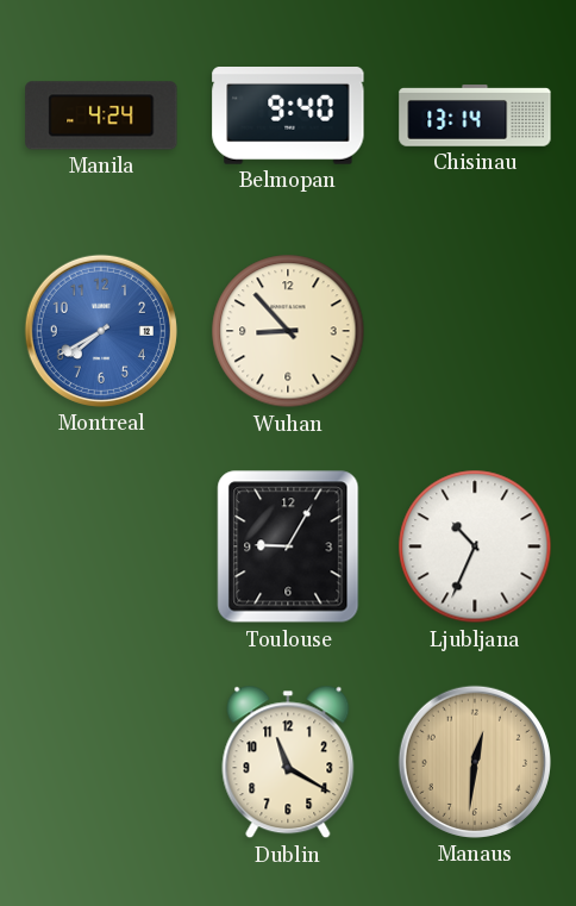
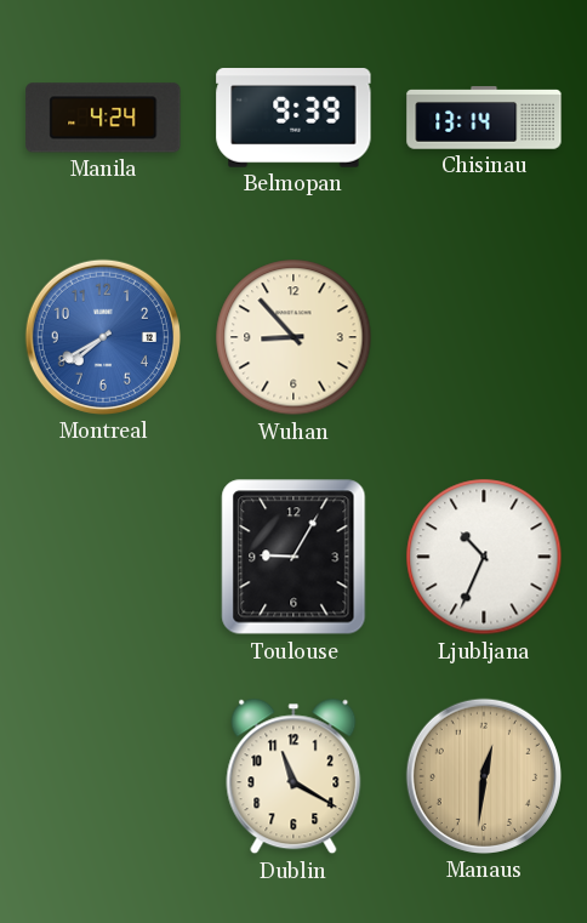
Belmopan: 9:40 -> 9:39
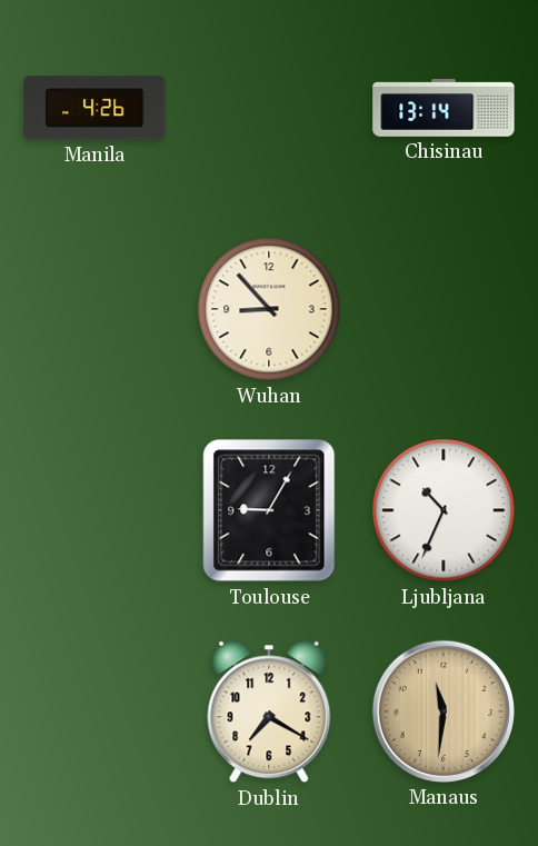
Manila: 4:24 -> 4:26
Belmopan: 9:39 -> none
Montreal: 7:40 -> none
Dublin: 11:20 -> 7:20
Manaus: 12:31 -> 11:31
